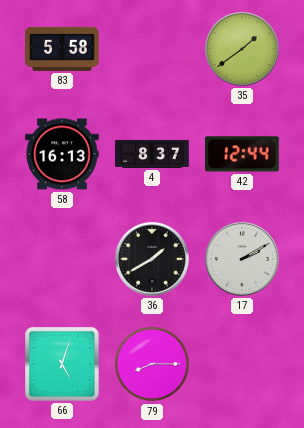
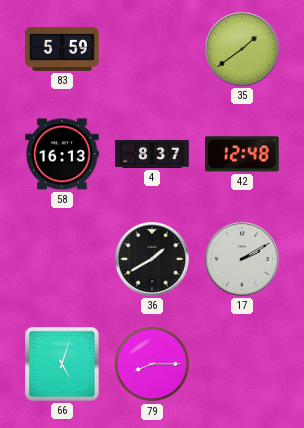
83: 5:58 -> 5:59
42: 12:44 -> 12:48
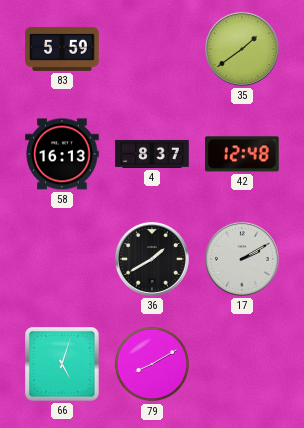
79: 8:15 -> 8:10
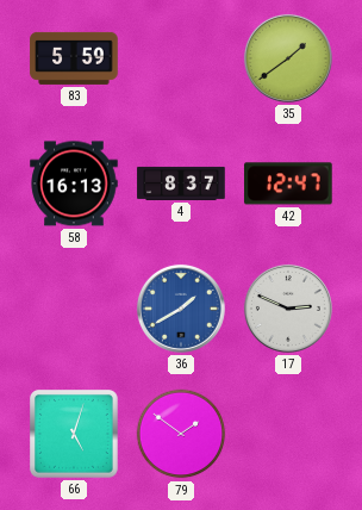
42: 12:48 -> 12:47
36 dial: black -> blue
17: 2:10 -> 2:49
79: 8:10 -> 1:51
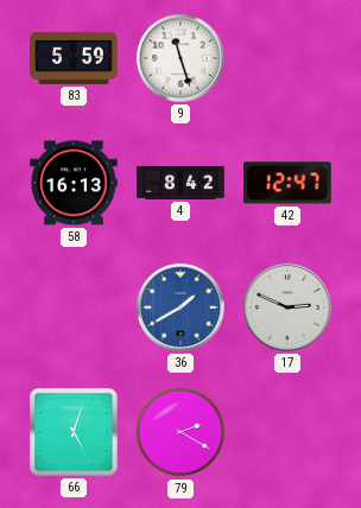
9: none -> 11:27
35: 1:39 -> none
4: 8:37 -> 8:42
79: 1:51 -> 2:20
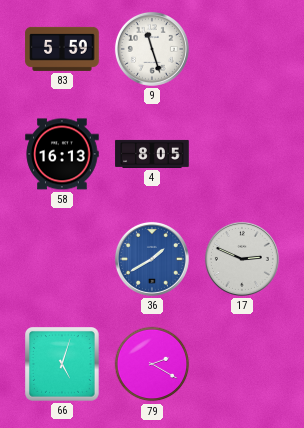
4: 8:42 -> 8:05
42: 12:47 -> none
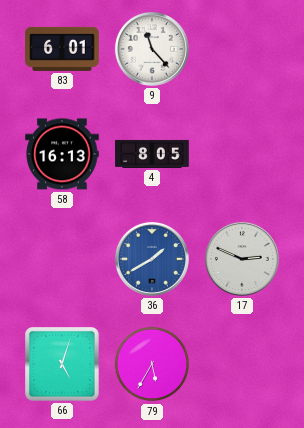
83: 5:59 -> 6:01
9: 11:27 -> 11:23
79: 2:20 -> 5:35
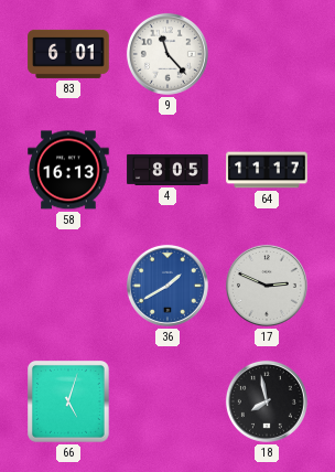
64: none -> 11:17
79: 5:35 -> none
18: none -> 7:58
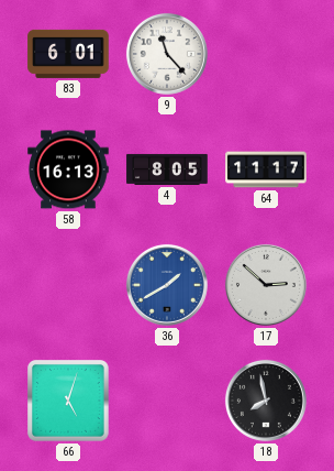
17: 2:49 -> 2:52
